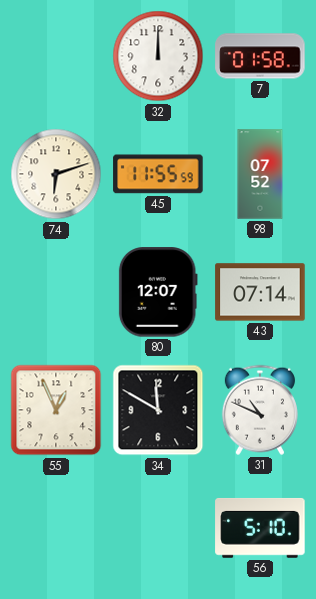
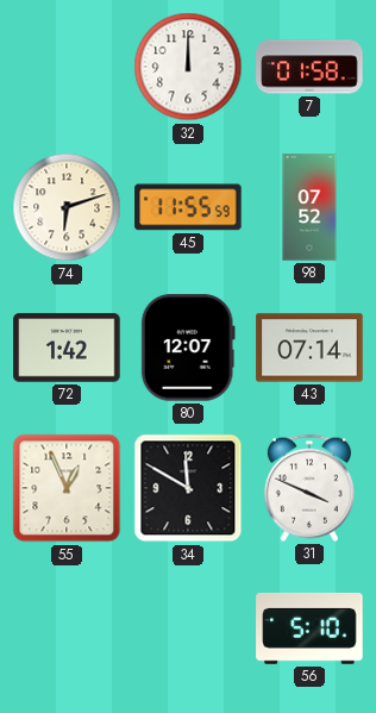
72: none -> 1:42
31: 10:49 -> 3:49
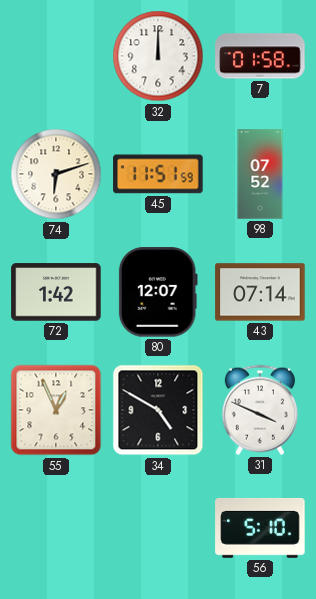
45: 11:55 -> 11:51
34: 11:50 -> 4:50
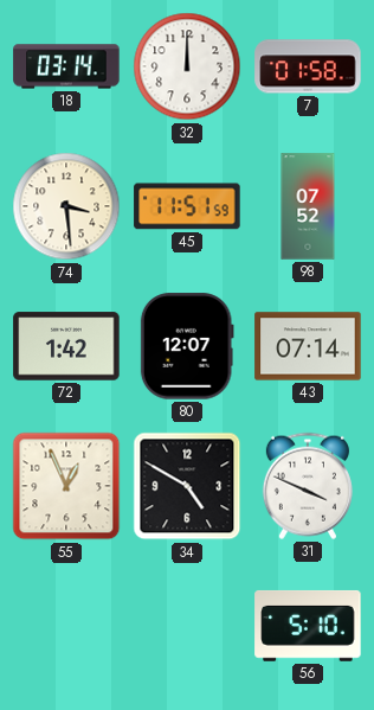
18: none -> 03:14
74: 6:12 -> 3:29
